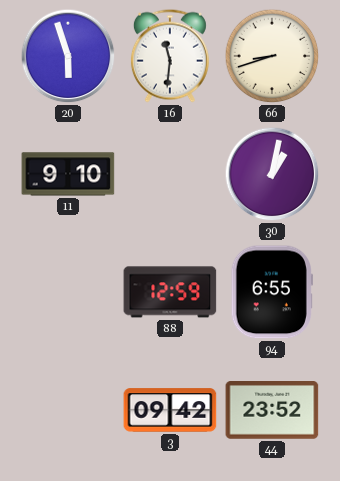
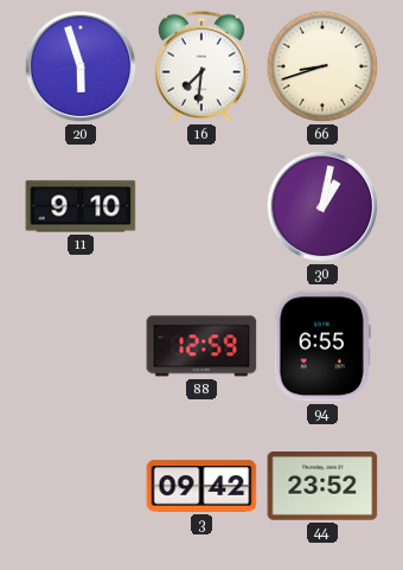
16: 11:31 -> 7:31
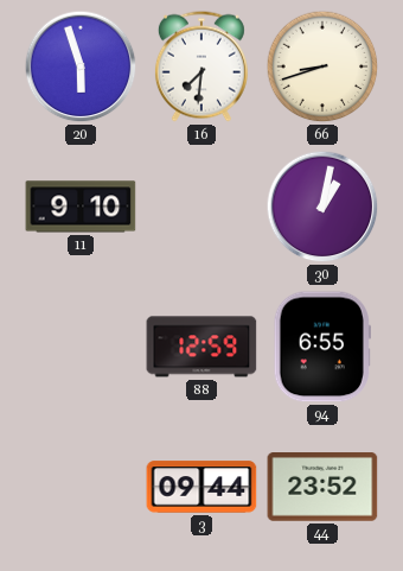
3: 09:42 -> 09:44
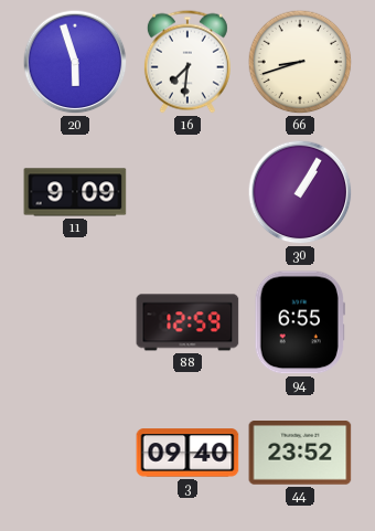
11: 9:10 -> 9:09
30: 1:02 -> 1:05
3: 09:44 -> 09:40
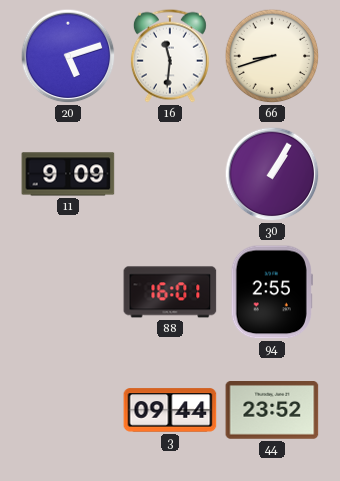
20: 5:57 -> 5:12
16: 7:31 -> 11:31
88: 12:59 -> 16:01
94: 6:55 -> 2:55
3: 09:40 -> 09:44
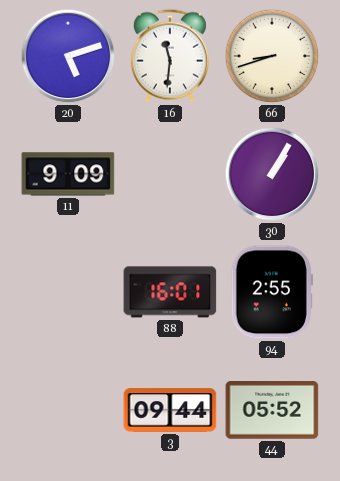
44: 23:52 -> 05:52
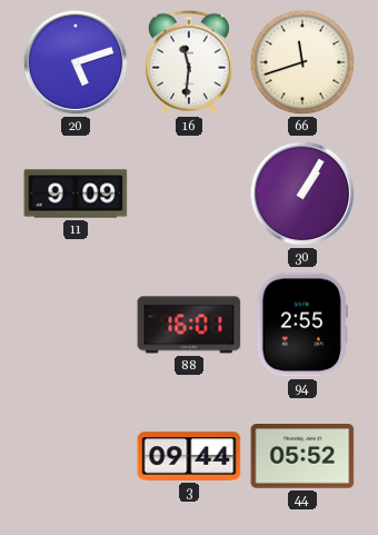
66: 8:42 -> 11:42
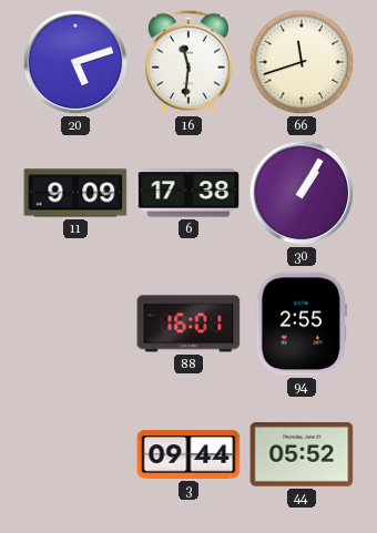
6: none -> 17:38
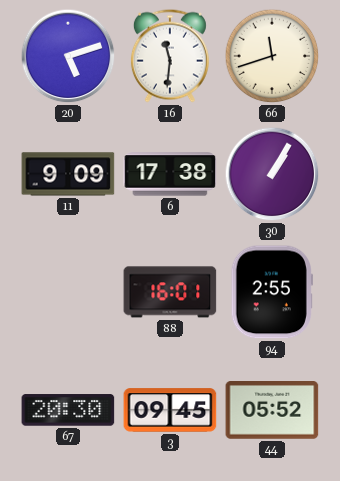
67: none -> 20:30
3: 09:44 -> 09:45
